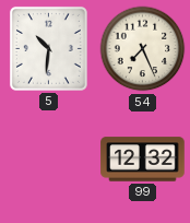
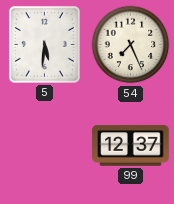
5: 10:31 -> 5:31
99: 12:32 -> 12:37
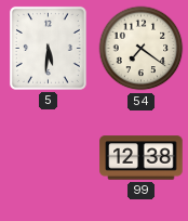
54: 7:26 -> 7:21
99: 12:37 -> 12:38
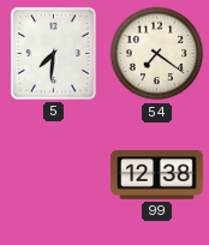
5: 5:31 -> 7:31
